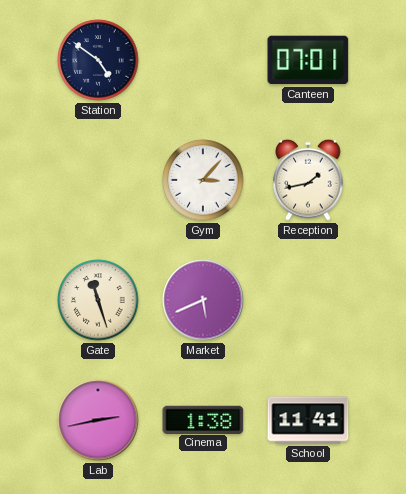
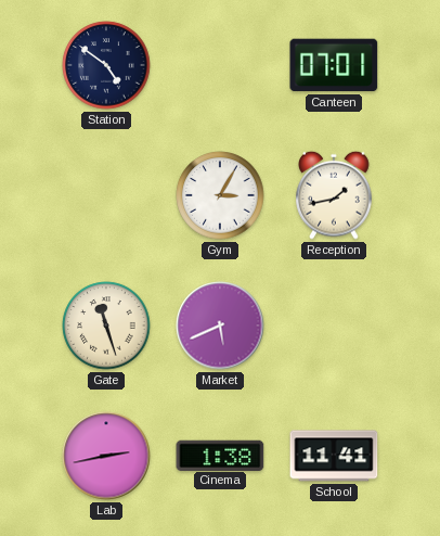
Gym: 3:07 -> 3:05
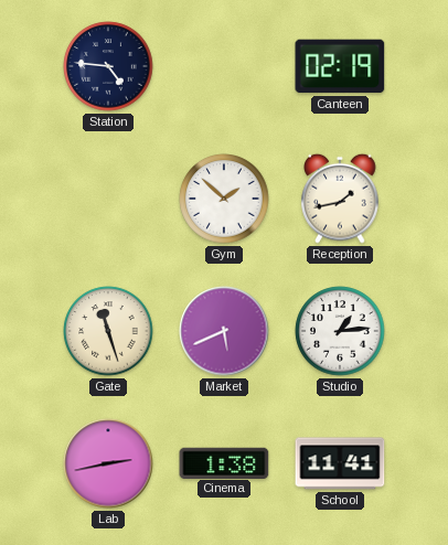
Station: 4:51 -> 4:46
Canteen: 07:01 -> 02:19
Gym: 3:05 -> 1:52
Studio: none -> 1:14
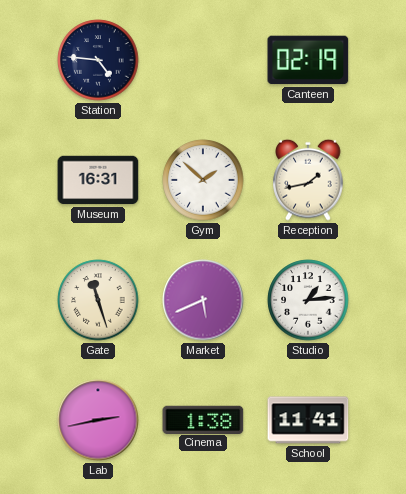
Museum: none -> 16:31
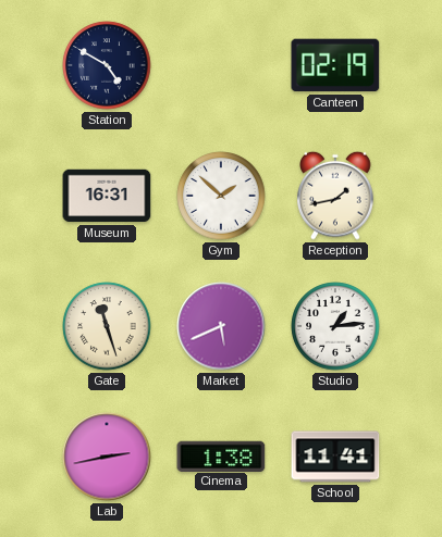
Station: 4:46 -> 4:50
